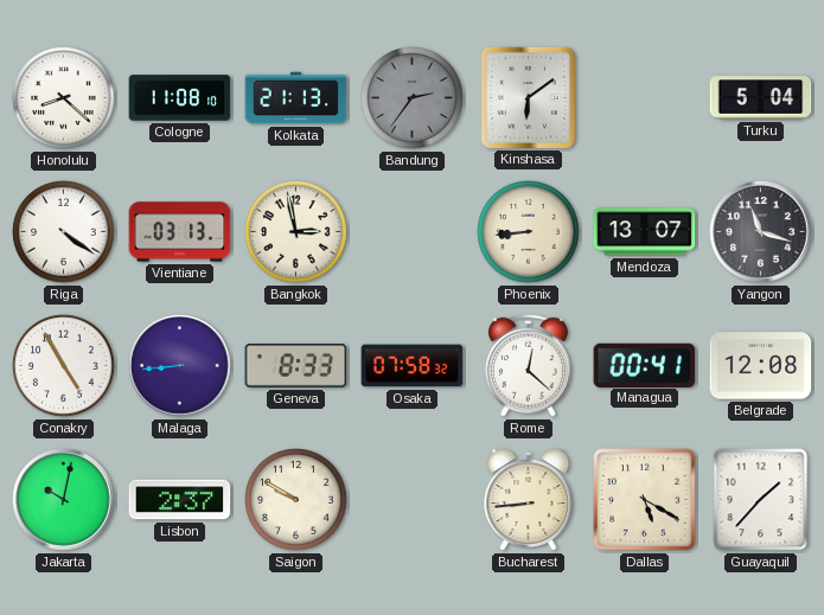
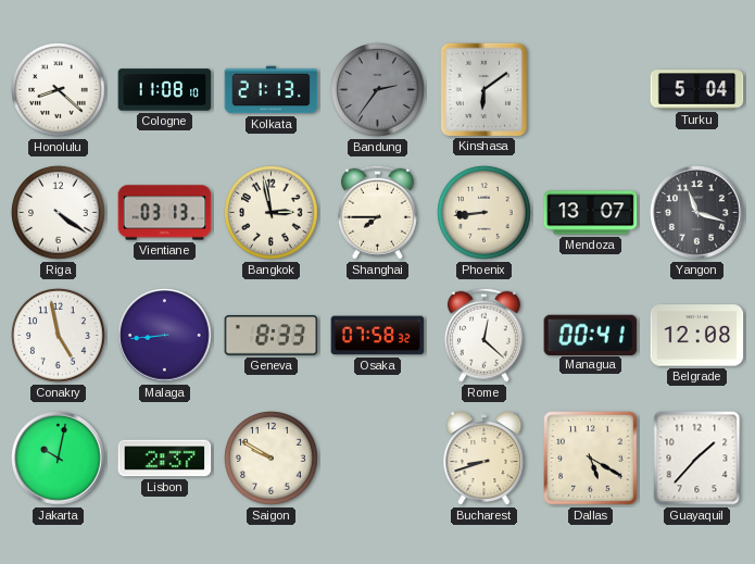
Shanghai: none -> 7:45
Conakry: 4:55 -> 4:58
Bucharest: 8:44 -> 8:42
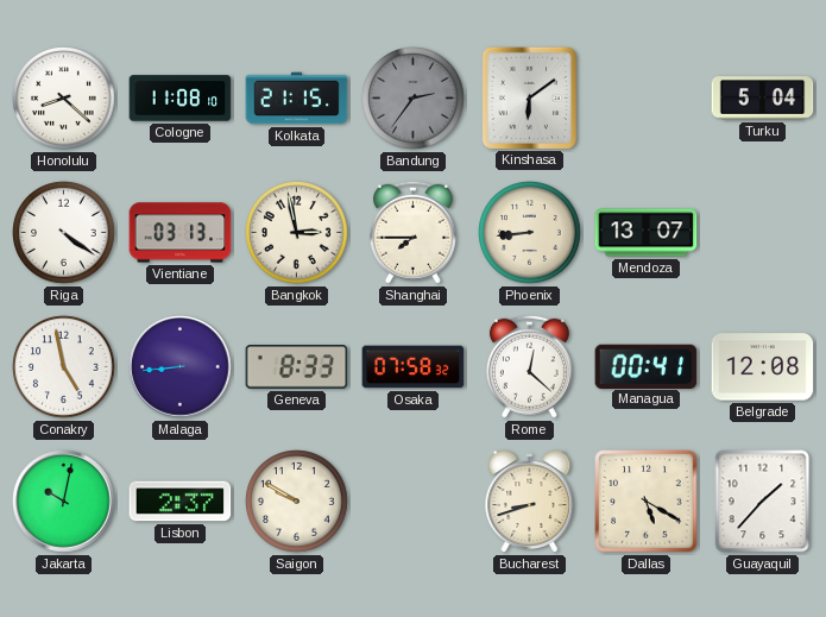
Kolkata: 21:13 -> 21:15
Yangon: 11:18 -> none
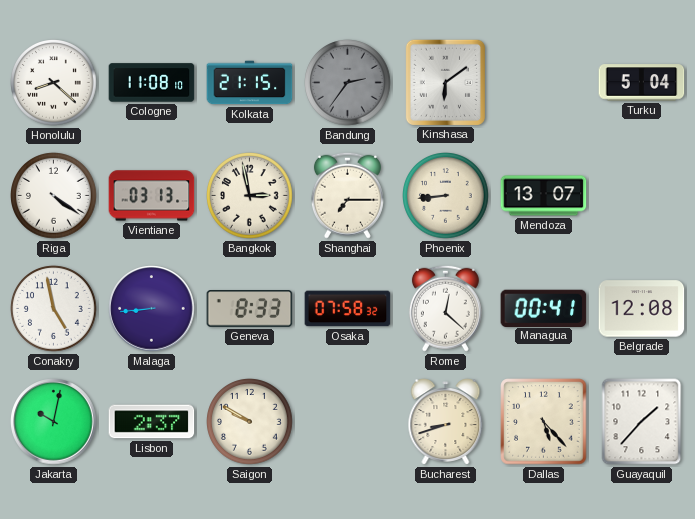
Shanghai: 7:45 -> 7:15
Dallas: 5:20 -> 5:23
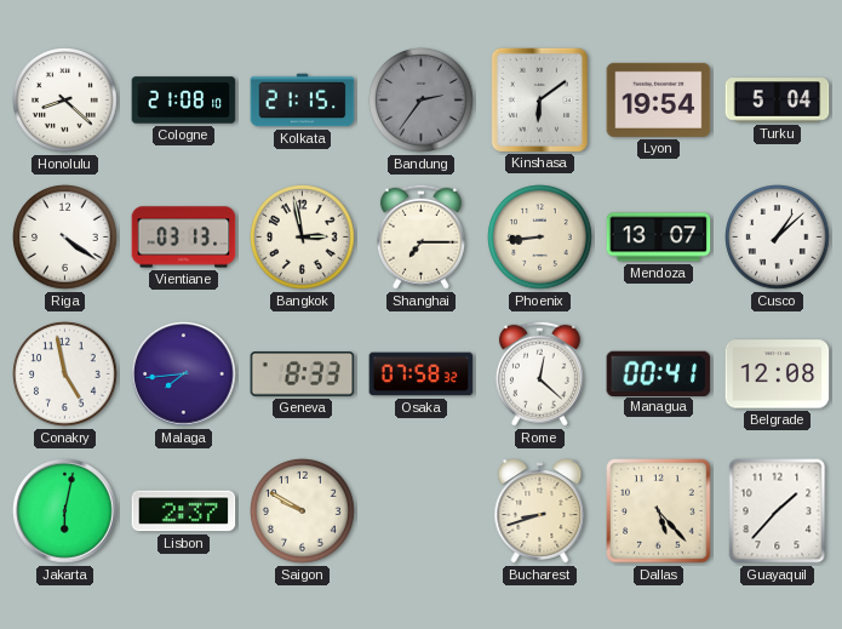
Cologne: 11:08 -> 21:08
Lyon: none -> 19:54
Cusco: none -> 1:08
Malaga: 8:44 -> 7:44
Jakarta: 10:02 -> 6:02
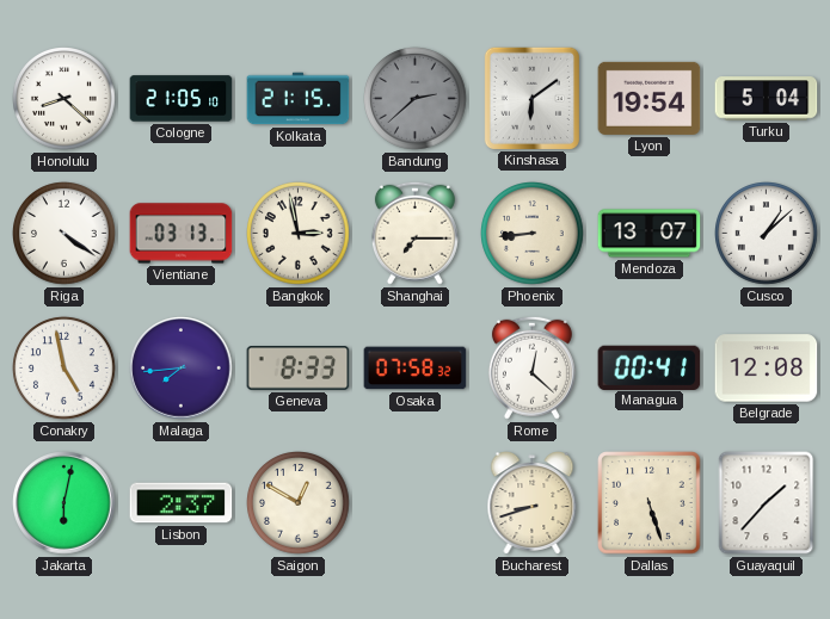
Cologne: 21:08 -> 21:05
Bandung: 2:36 -> 2:38
Saigon: 9:50 -> 12:50
Dallas: 5:23 -> 5:27
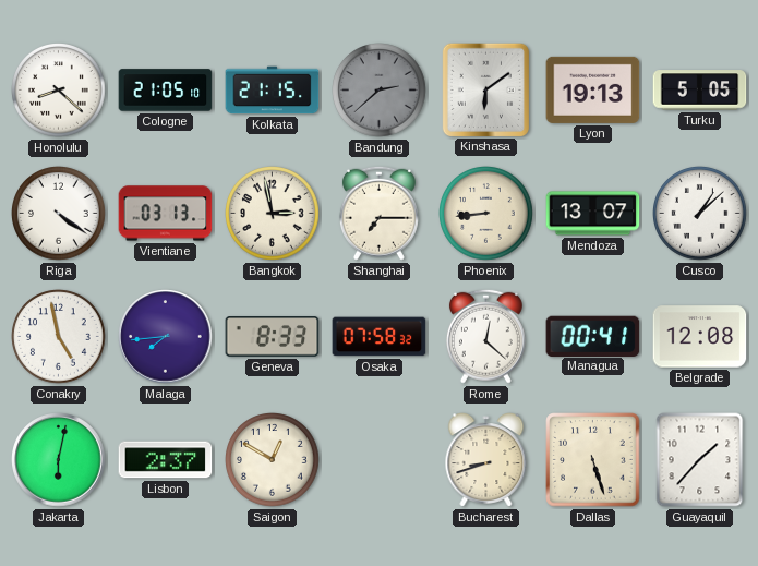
Lyon: 19:54 -> 19:13
Turku: 5:04 -> 5:05
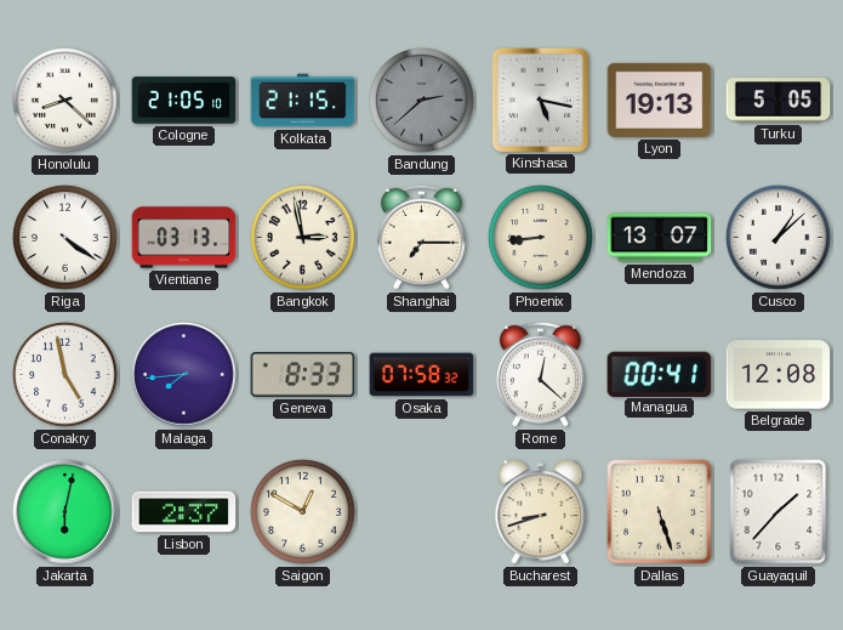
Kinshasa: 6:09 -> 5:17
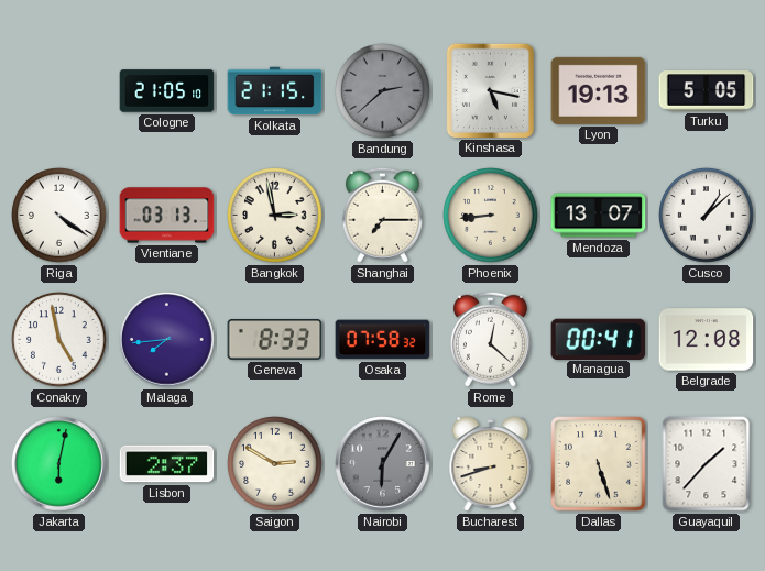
Honolulu: 8:22 -> none
Saigon: 12:50 -> 2:50
Nairobi: none -> 6:05
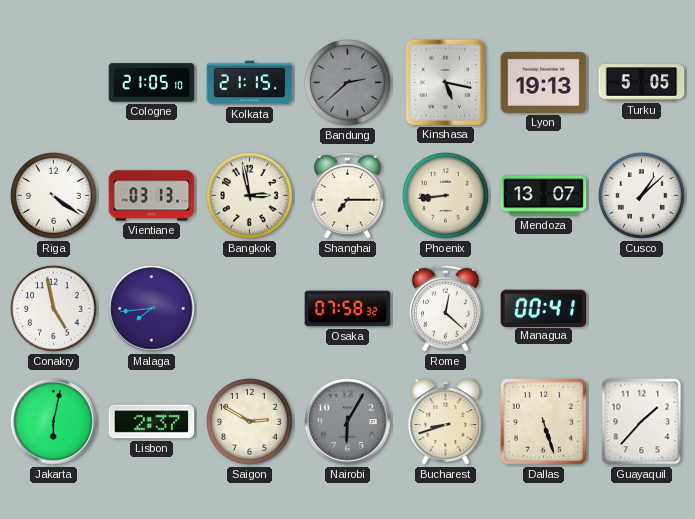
Geneva: 8:33 -> none
Belgrade: 12:08 -> none
